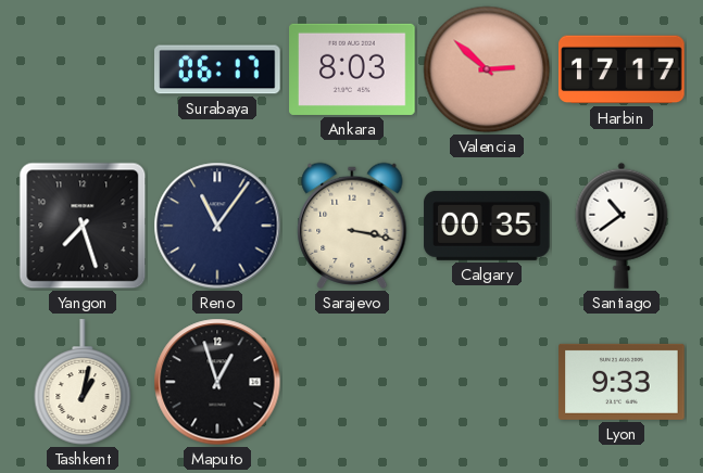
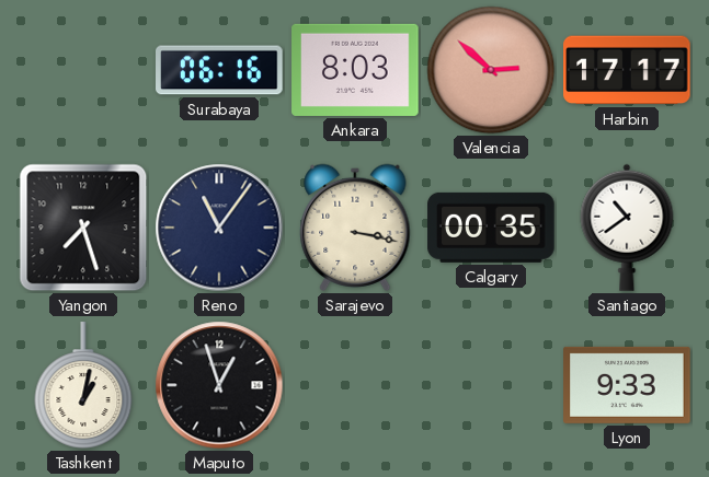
Surabaya: 06:17 -> 06:16
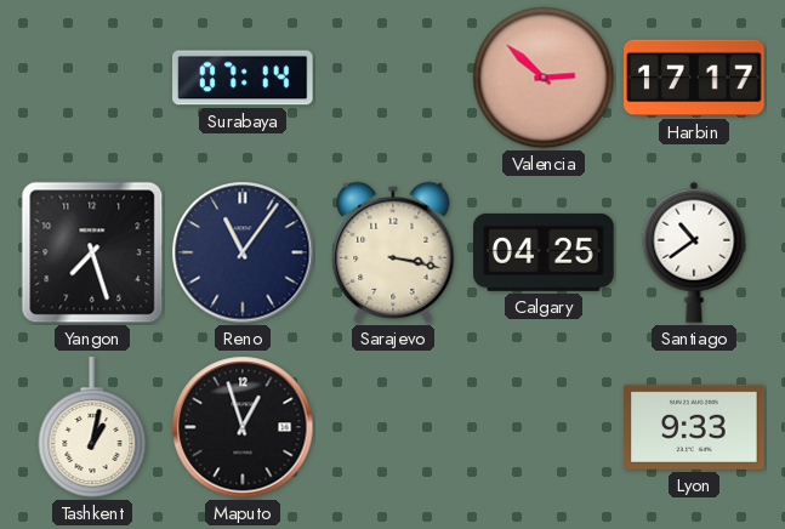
Surabaya: 06:16 -> 07:14
Ankara: 8:03 -> none
Calgary: 00:35 -> 04:25
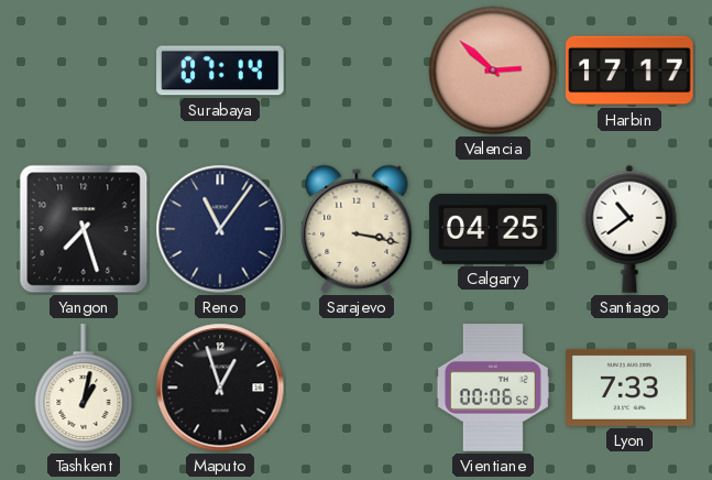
Vientiane: none -> 00:06
Lyon: 9:33 -> 7:33
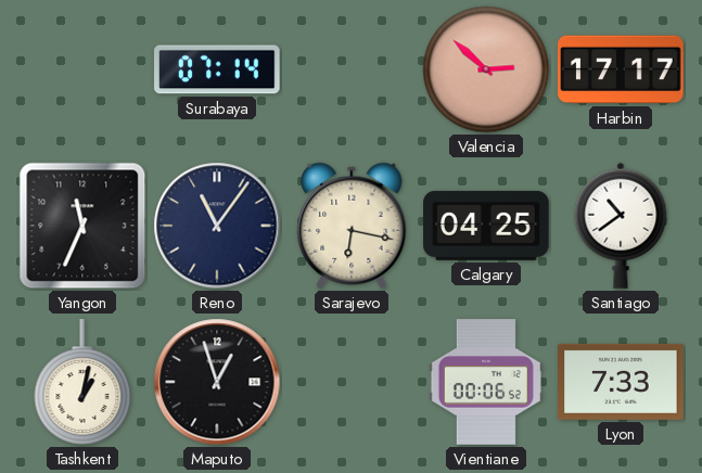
Yangon: 7:27 -> 11:34
Sarajevo: 3:17 -> 6:17
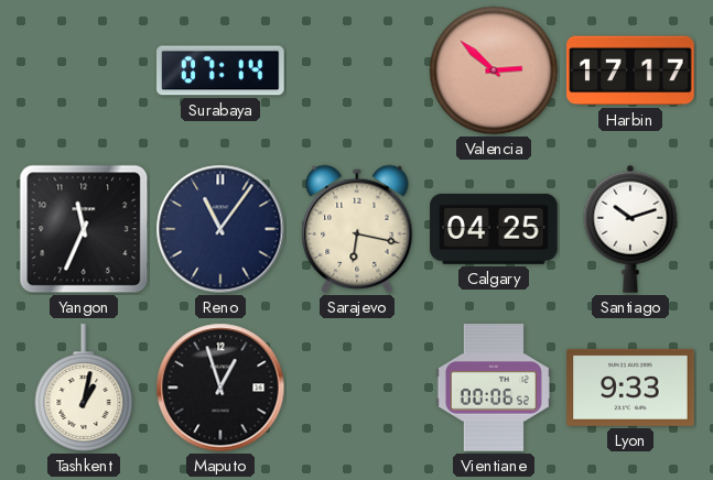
Santiago: 10:39 -> 10:12
Lyon: 7:33 -> 9:33
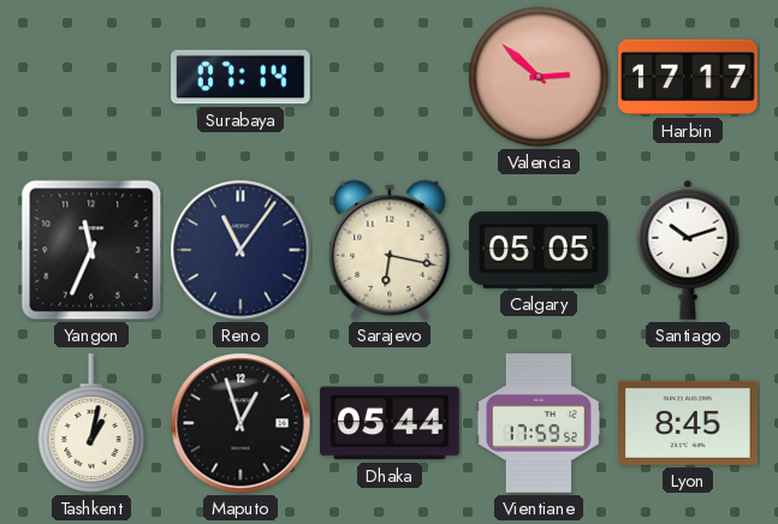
Calgary: 04:25 -> 05:05
Dhaka: none -> 05:44
Vientiane: 00:06 -> 17:59
Lyon: 9:33 -> 8:45
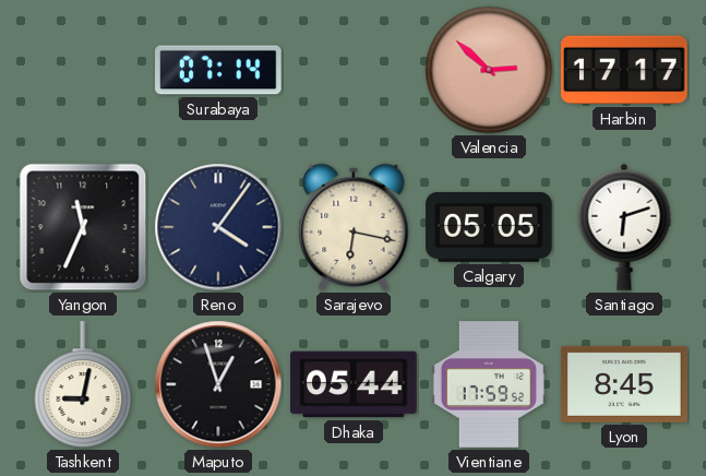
Reno: 11:06 -> 4:06
Santiago: 10:12 -> 6:12
Tashkent: 1:02 -> 9:02
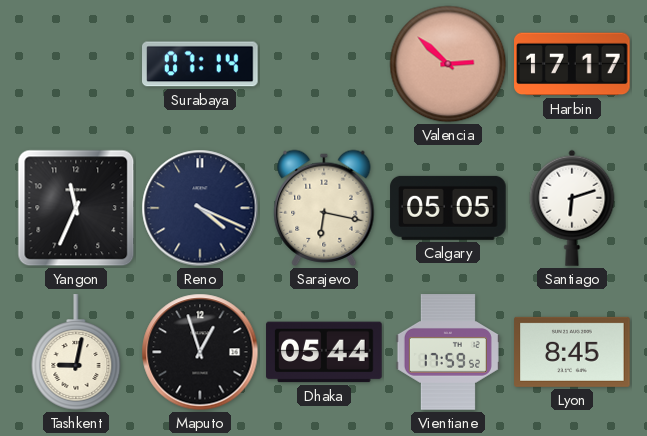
Reno: 4:06 -> 4:19
